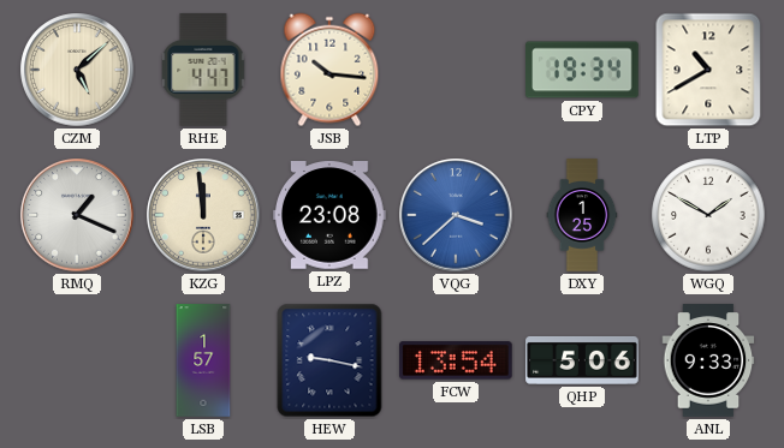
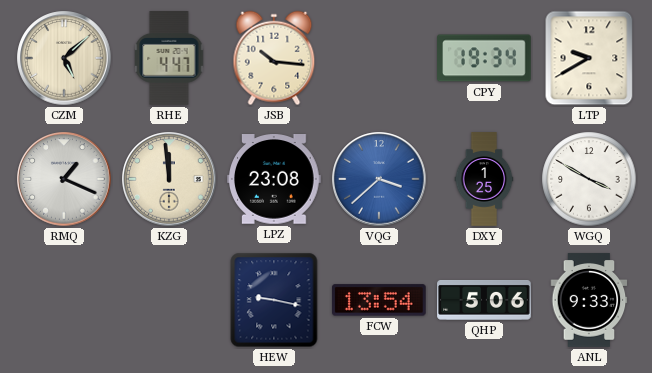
LTP: 10:40 -> 9:40
WGQ: 1:50 -> 3:50
LSB: 1:57 -> none
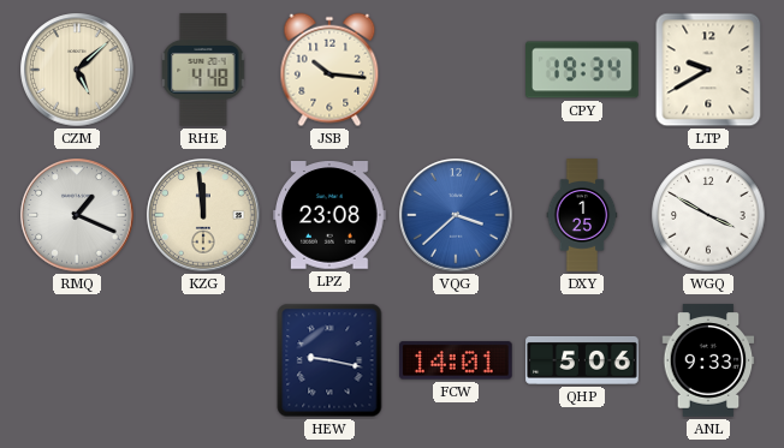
RHE: 4:47 -> 4:48
FCW: 13:54 -> 14:01
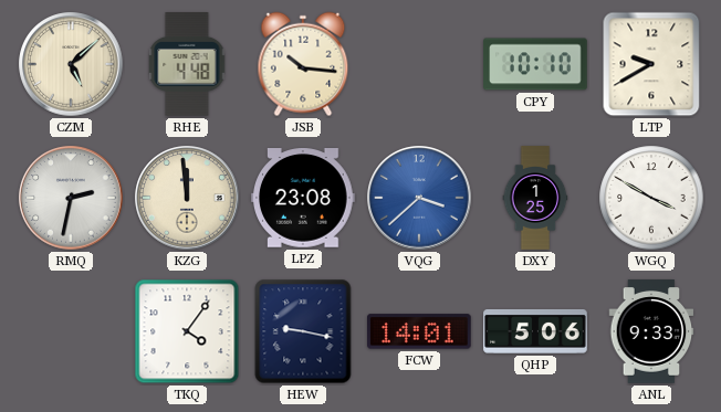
CPY: 19:34 -> 10:10
RMQ: 1:19 -> 2:32
TKQ: none -> 4:06
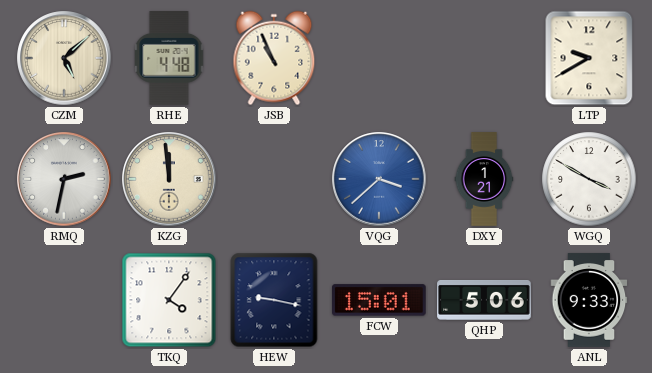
JSB: 10:16 -> 10:56
CPY: 10:10 -> none
LPZ: 23:08 -> none
DXY: 1:25 -> 1:21
FCW: 14:01 -> 15:01
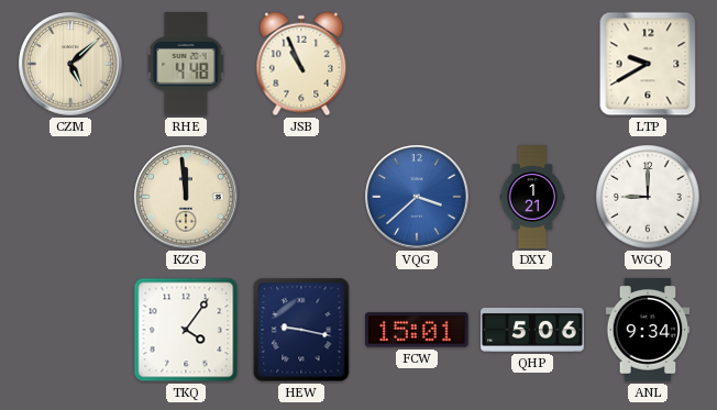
RMQ: 2:32 -> none
WGQ: 3:50 -> 9:00
ANL: 9:33 -> 9:34
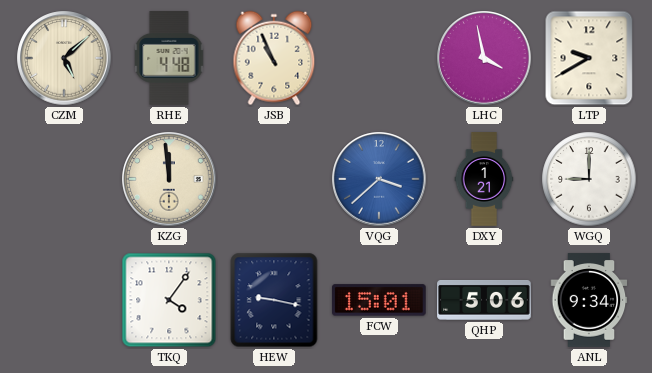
LHC: none -> 3:58
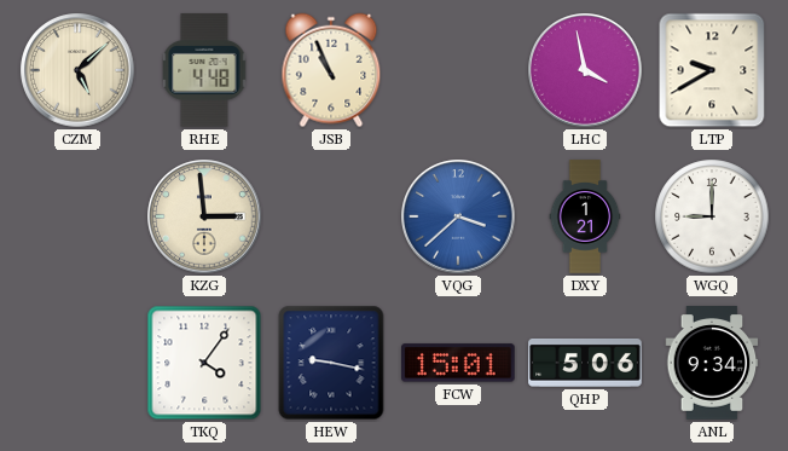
KZG: 11:59 -> 2:59
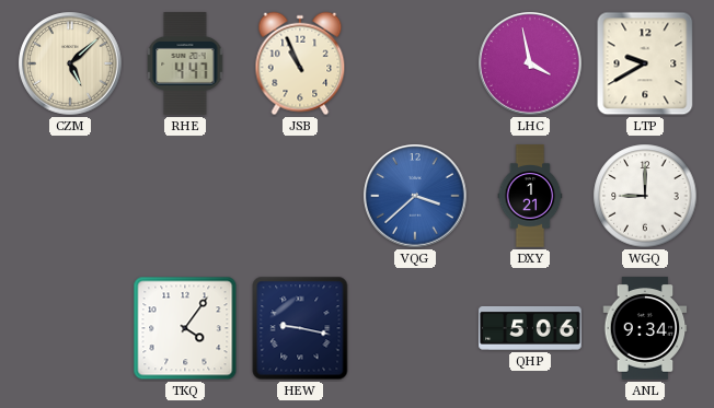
RHE: 4:48 -> 4:47
KZG: 2:59 -> none
FCW: 15:01 -> none
